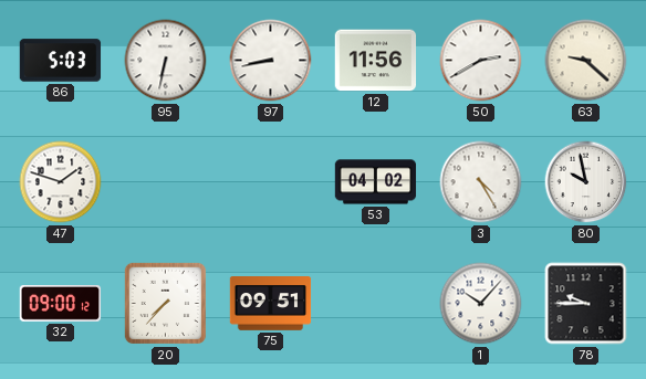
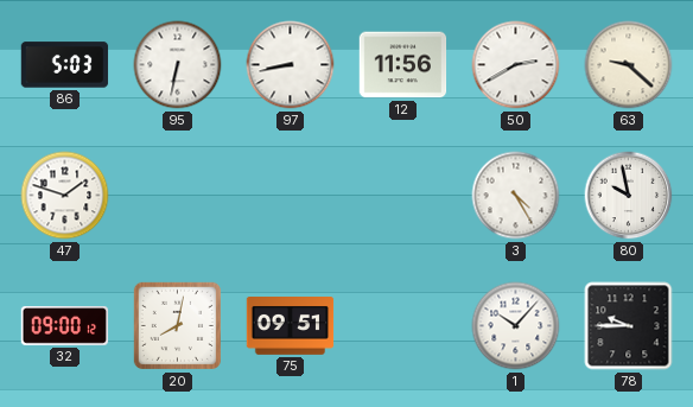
53: 04:02 -> none
20: 7:37 -> 8:02
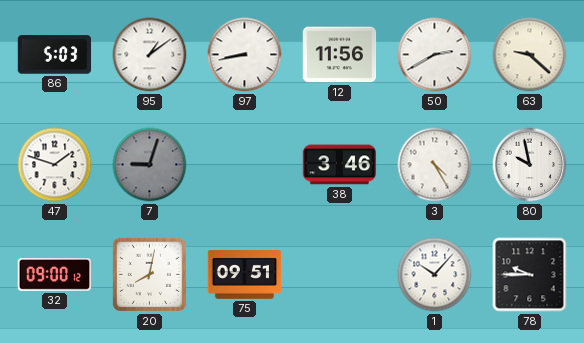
95: 6:32 -> 1:09
7: none -> 9:03
38: none -> 3:46
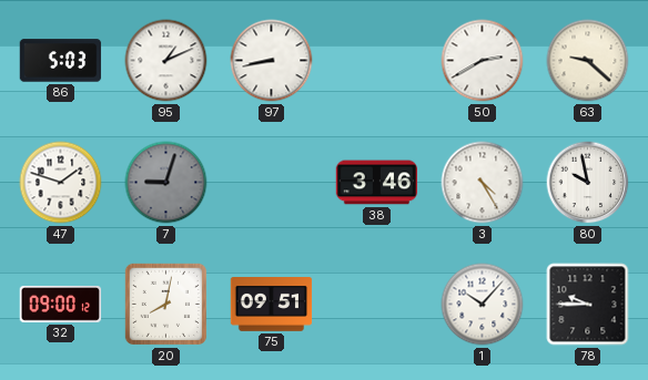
95: 1:09 -> 1:11
12: 11:56 -> none
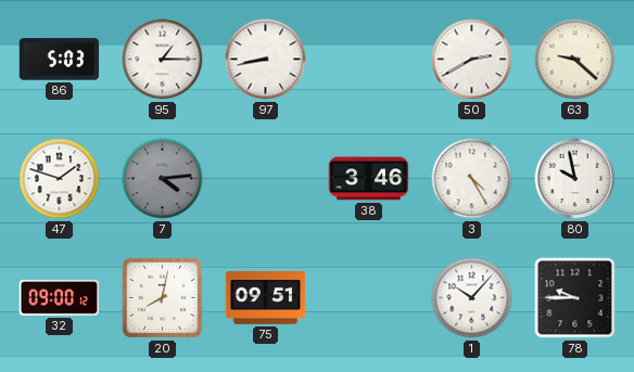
95: 1:11 -> 1:15
7: 9:03 -> 4:14
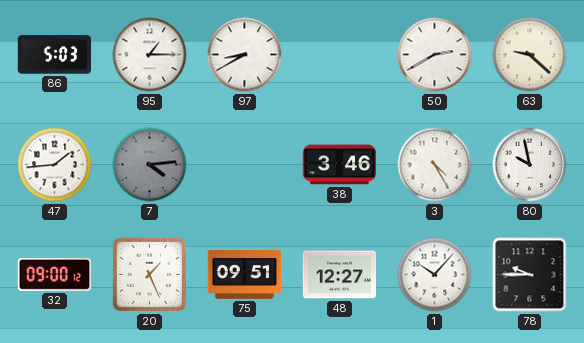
97: 8:43 -> 8:40
47: 1:48 -> 1:44
20: 8:02 -> 1:26
48: none -> 12:27
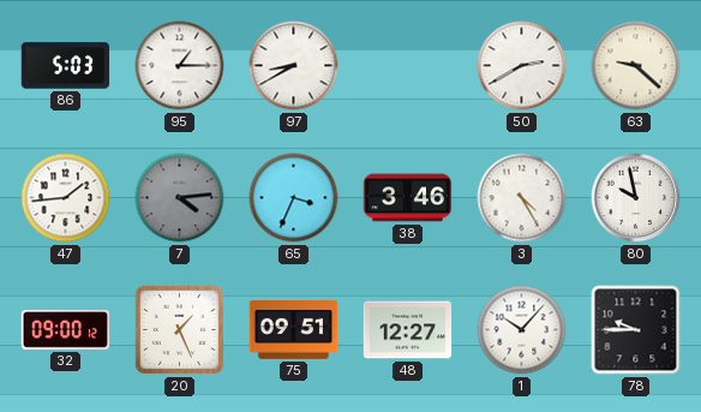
65: none -> 3:34
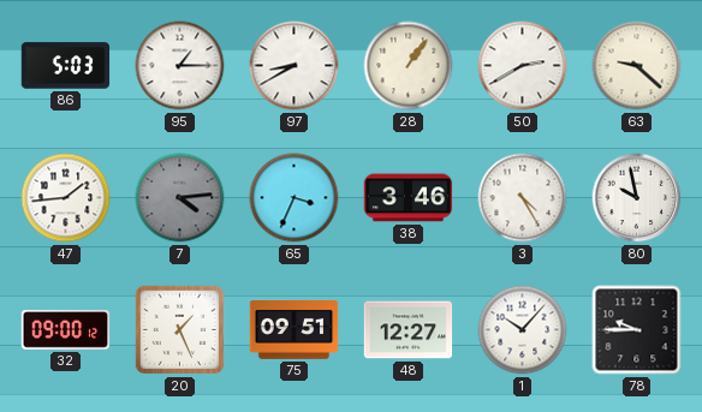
28: none -> 1:06
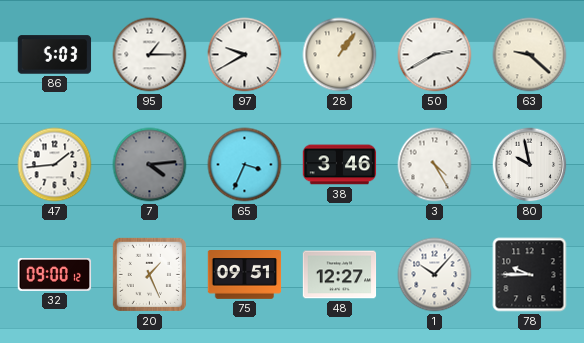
97: 8:40 -> 9:40
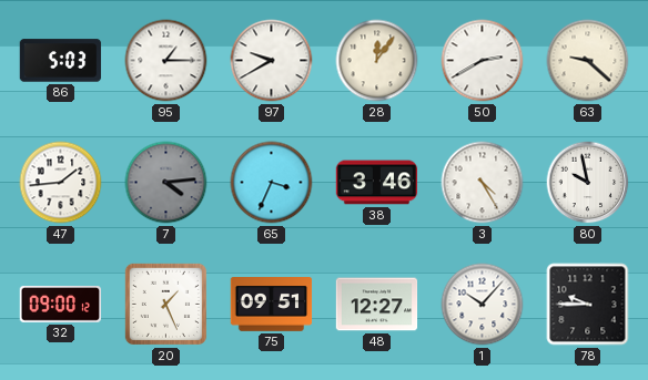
28: 1:06 -> 12:06
